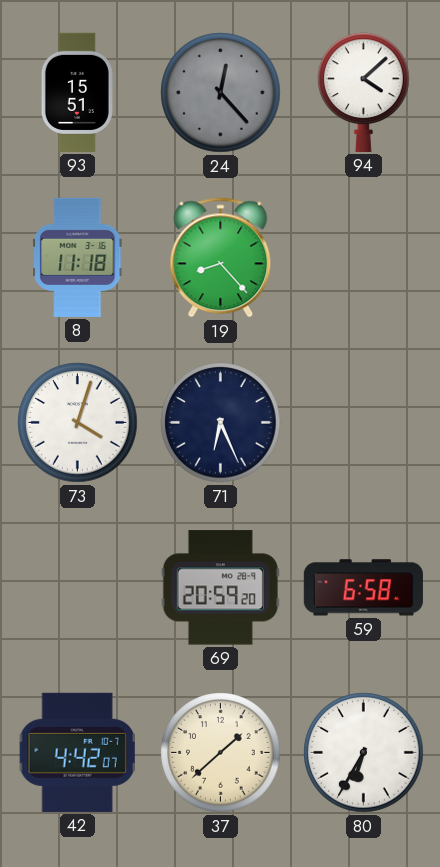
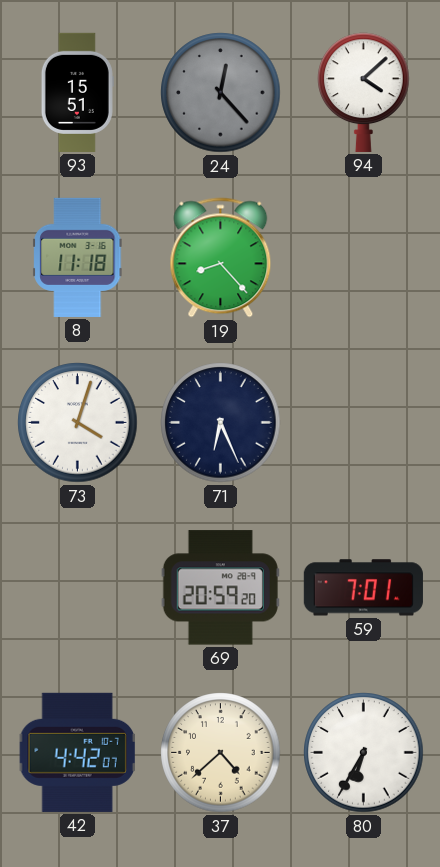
59: 6:58 -> 7:01
37: 1:38 -> 4:38
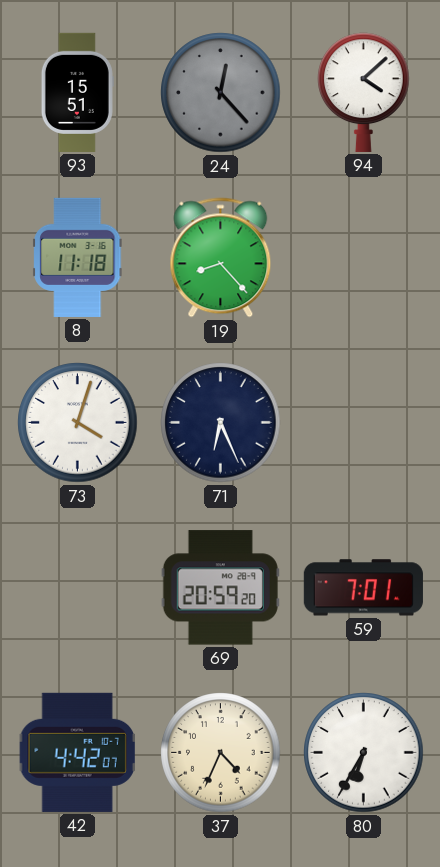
37: 4:38 -> 4:34
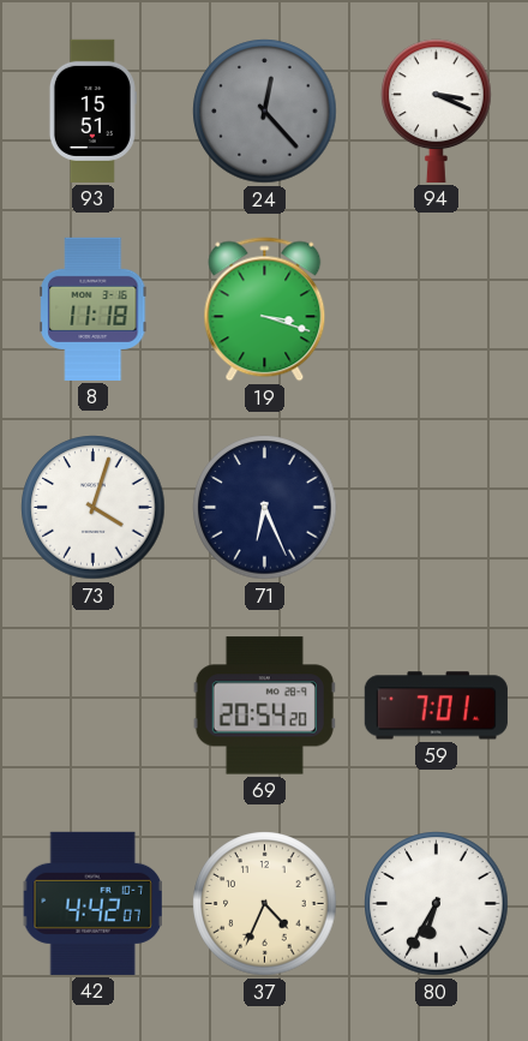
94: 4:08 -> 3:19
19: 8:23 -> 3:18
69: 20:59 -> 20:54
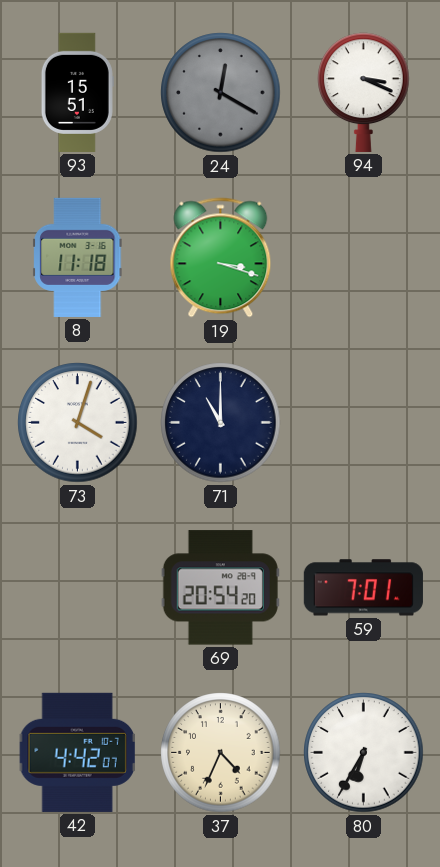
24: 12:23 -> 12:20
71: 6:26 -> 11:00
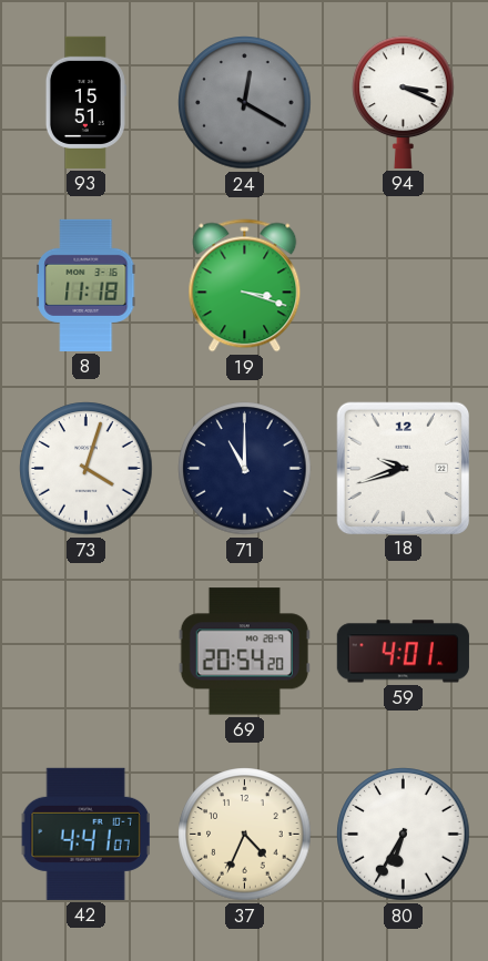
18: none -> 9:42
59: 7:01 -> 4:01
42: 4:42 -> 4:41
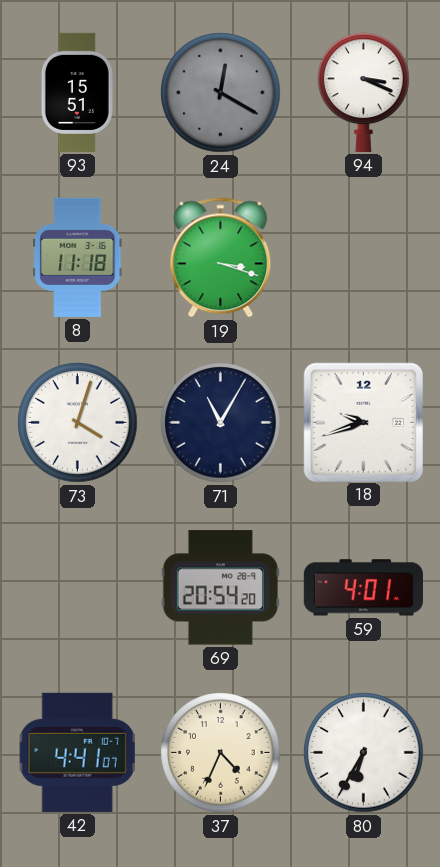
71: 11:00 -> 11:05
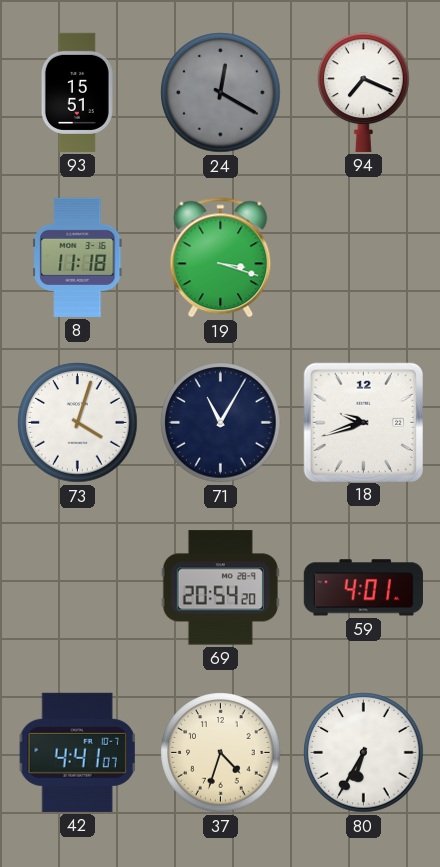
94: 3:19 -> 7:19
37: 4:34 -> 4:33
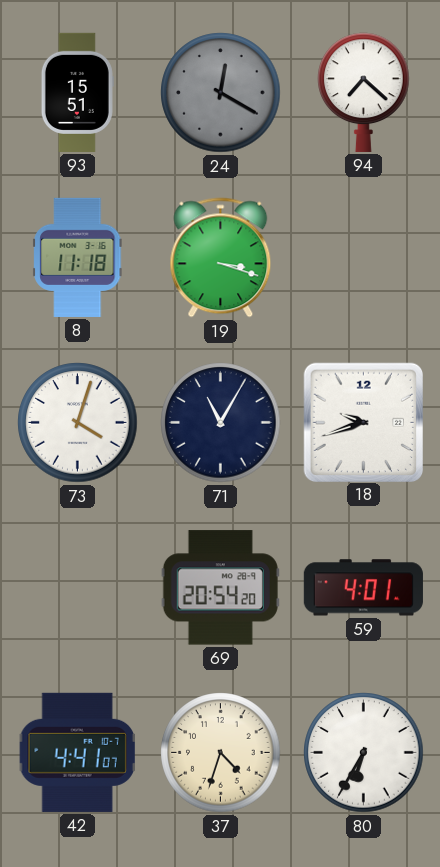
94: 7:19 -> 7:22
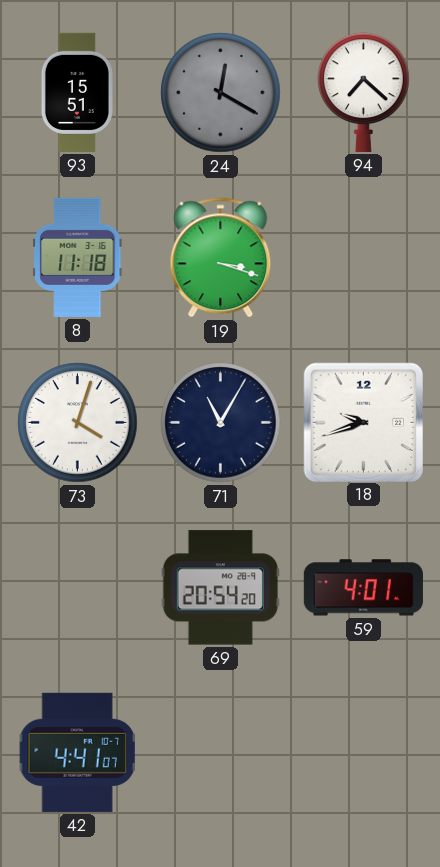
37: 4:33 -> none
80: 6:35 -> none
